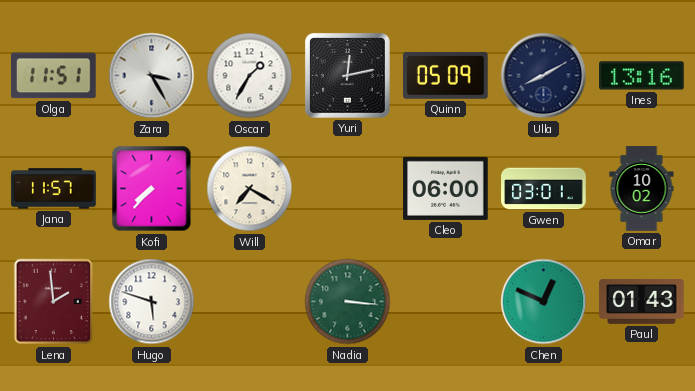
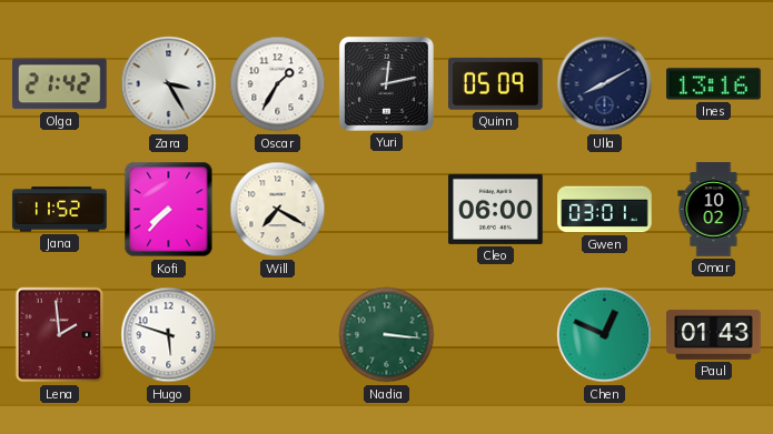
Olga: 11:51 -> 21:42
Jana: 11:57 -> 11:52
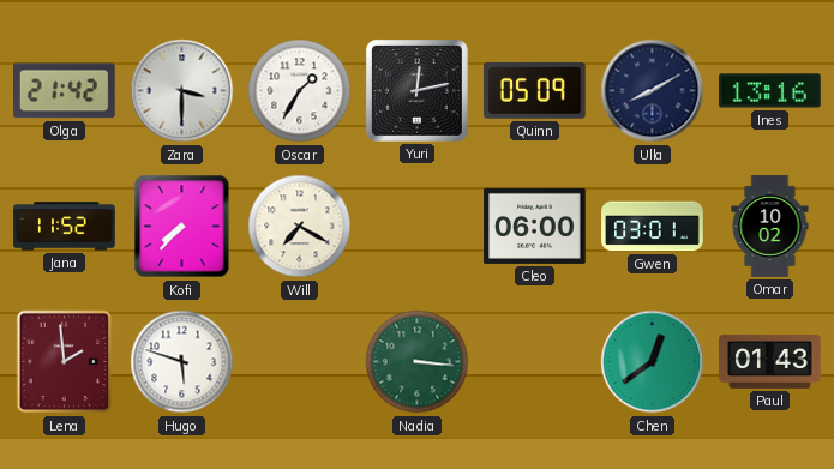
Zara: 3:25 -> 3:30
Chen: 12:49 -> 12:39
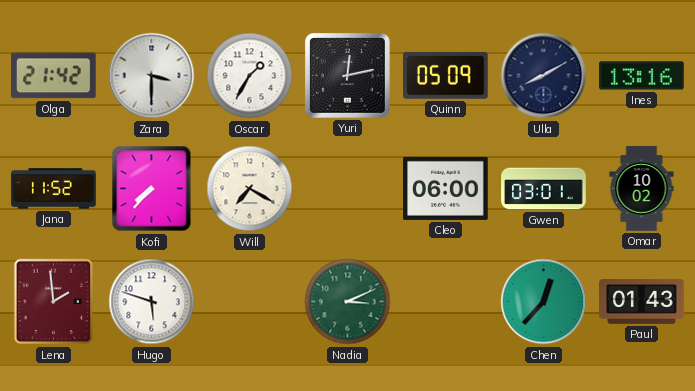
Nadia: 3:16 -> 3:11
Chen: 12:39 -> 12:37
